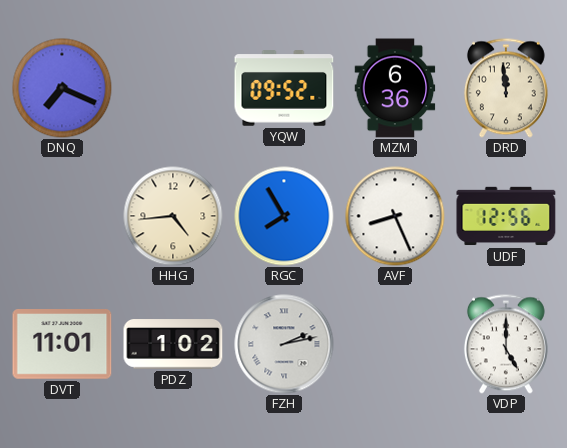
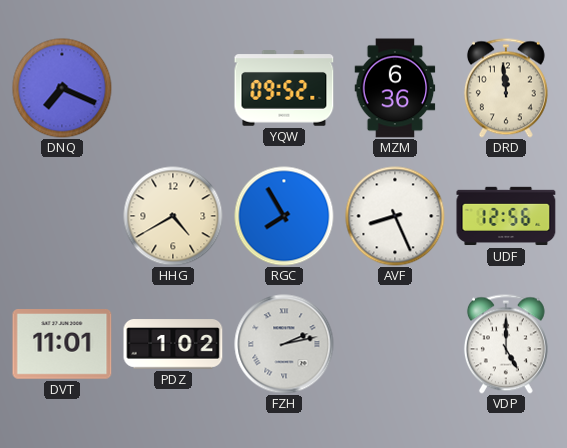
HHG: 4:44 -> 4:40
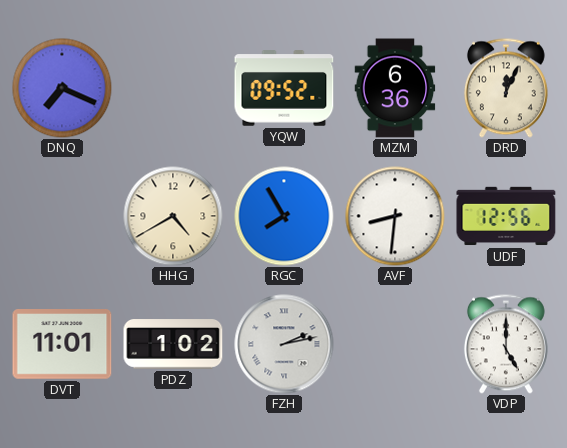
DRD: 11:59 -> 12:04
AVF: 8:26 -> 8:31
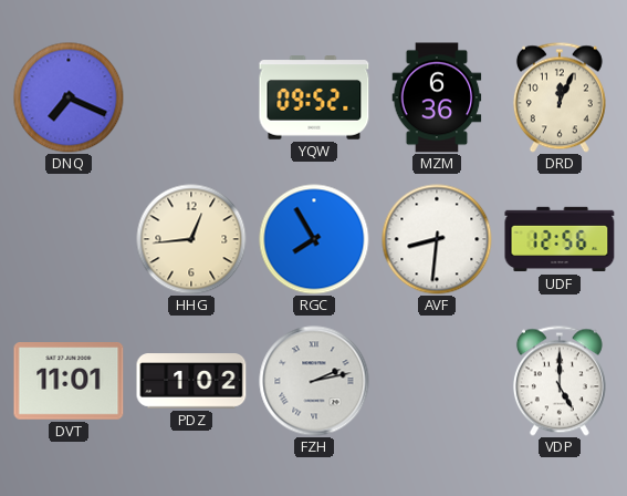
HHG: 4:40 -> 12:44
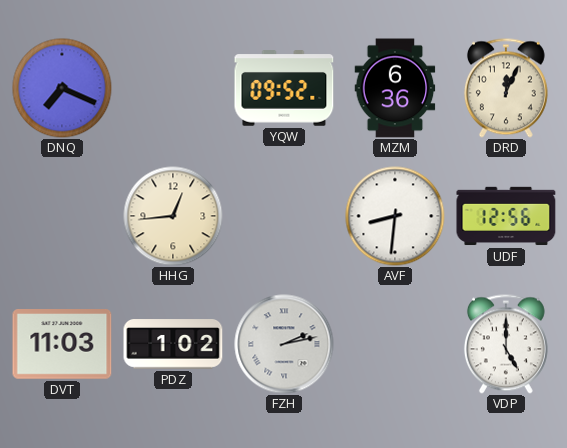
RGC: 7:55 -> none
DVT: 11:01 -> 11:03
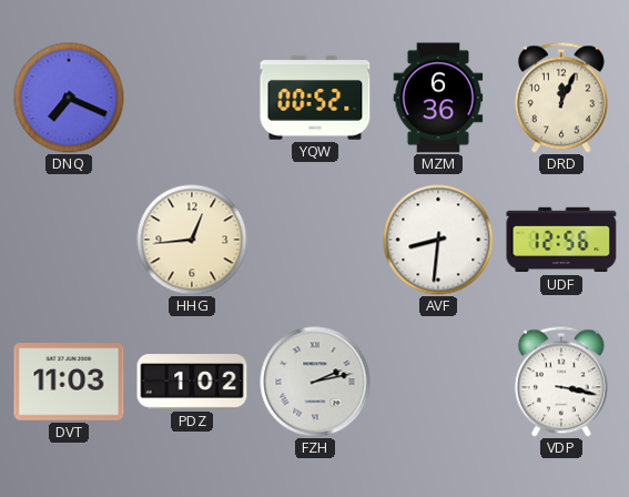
YQW: 09:52 -> 00:52
VDP: 5:00 -> 3:17
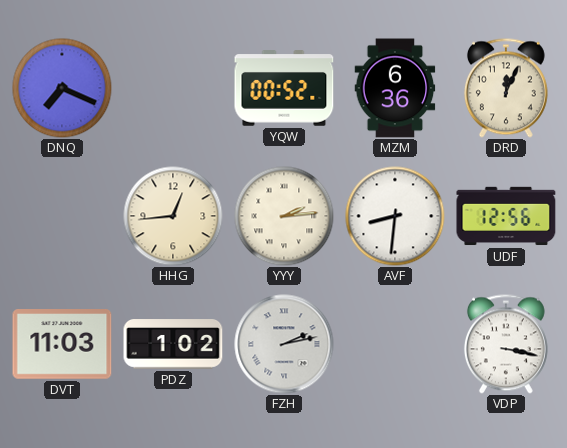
YYY: none -> 2:14
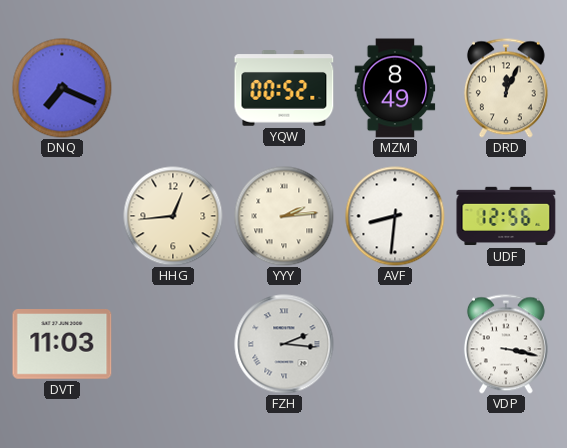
MZM: 6:36 -> 8:49
PDZ: 1:02 -> none
FZH: 2:13 -> 2:16
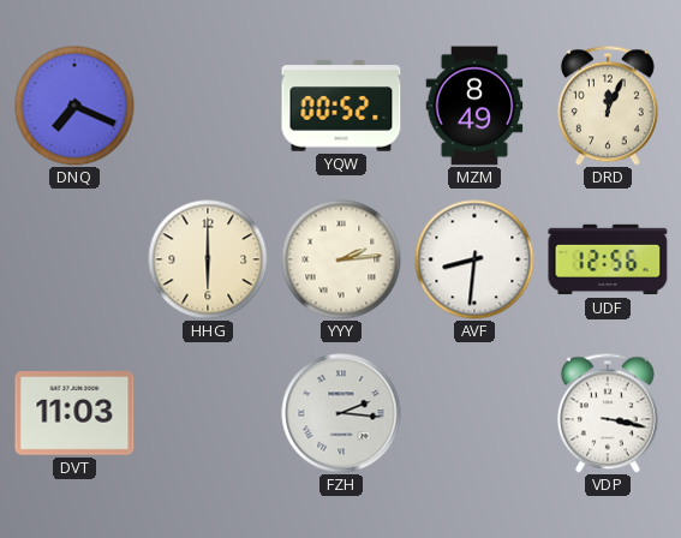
HHG: 12:44 -> 6:00
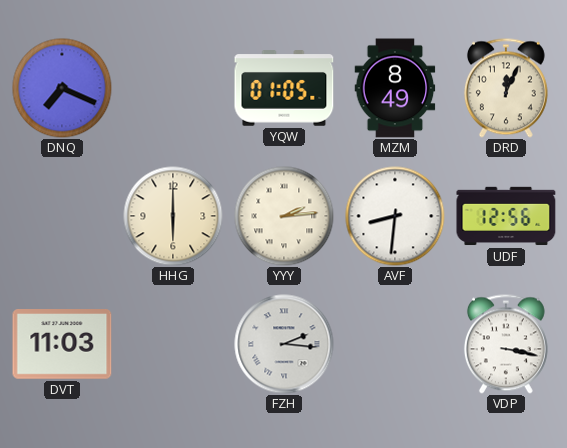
YQW: 00:52 -> 01:05
